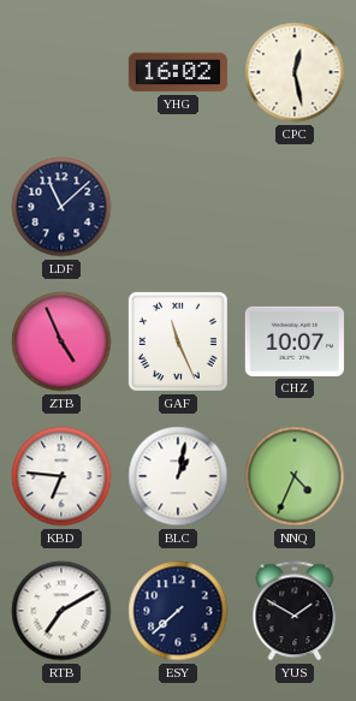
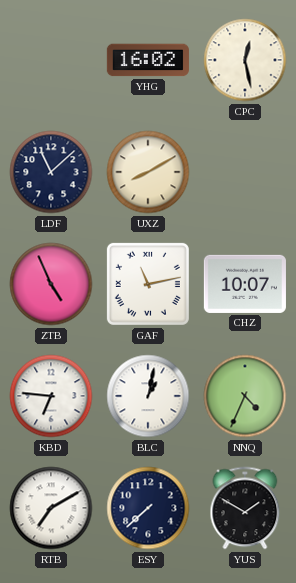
UXZ: none -> 8:10
GAF: 11:26 -> 11:13
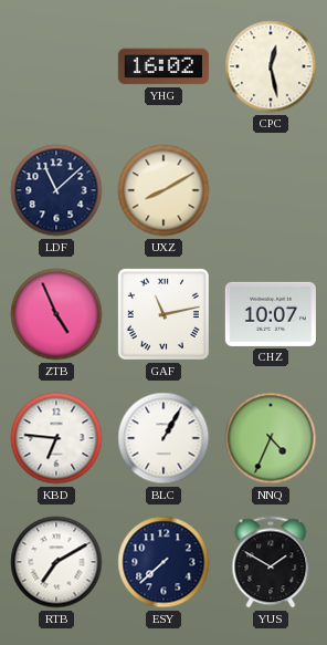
BLC: 1:02 -> 1:05
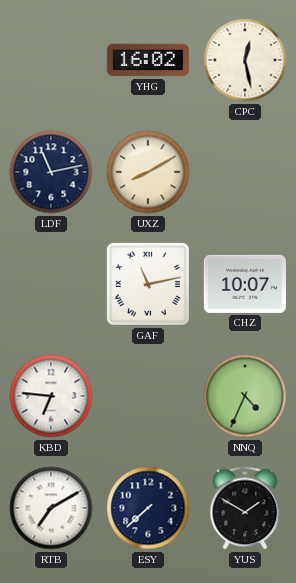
LDF: 11:08 -> 11:13
ZTB: 4:56 -> none
BLC: 1:05 -> none
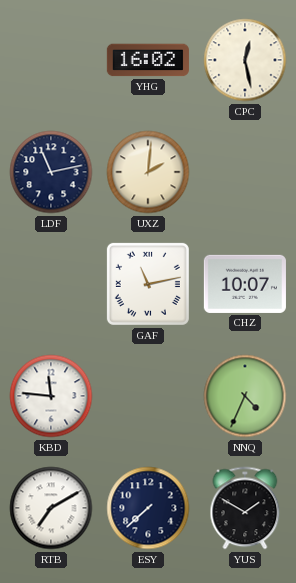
UXZ: 8:10 -> 2:01
KBD: 6:46 -> 11:46
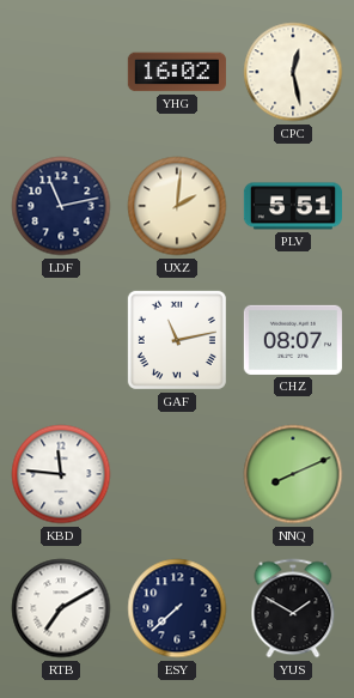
PLV: none -> 5:51
CHZ: 10:07 -> 08:07
NNQ: 4:34 -> 8:11
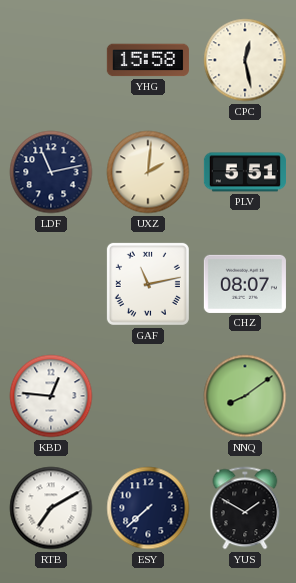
YHG: 16:02 -> 15:58
KBD: 11:46 -> 12:46
NNQ: 8:11 -> 8:09
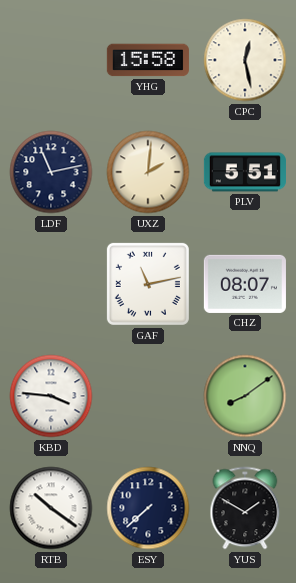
KBD: 12:46 -> 3:46
RTB: 7:10 -> 10:21
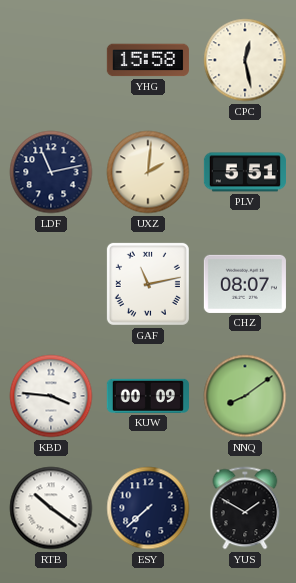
KUW: none -> 00:09
